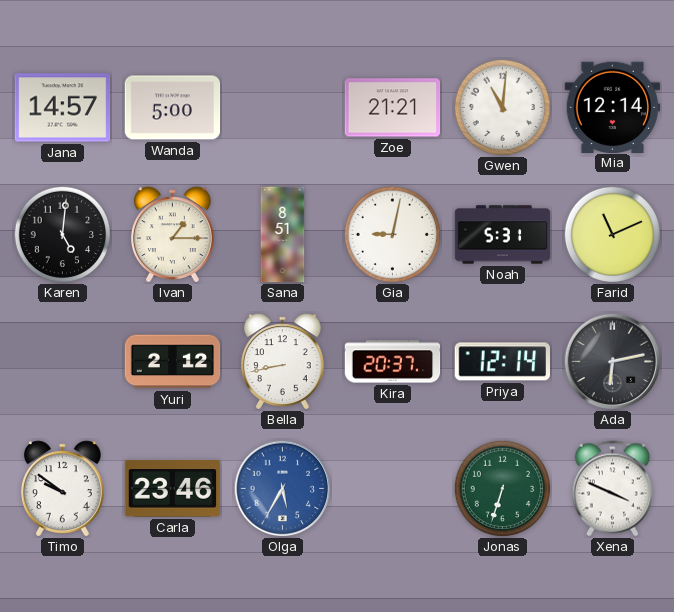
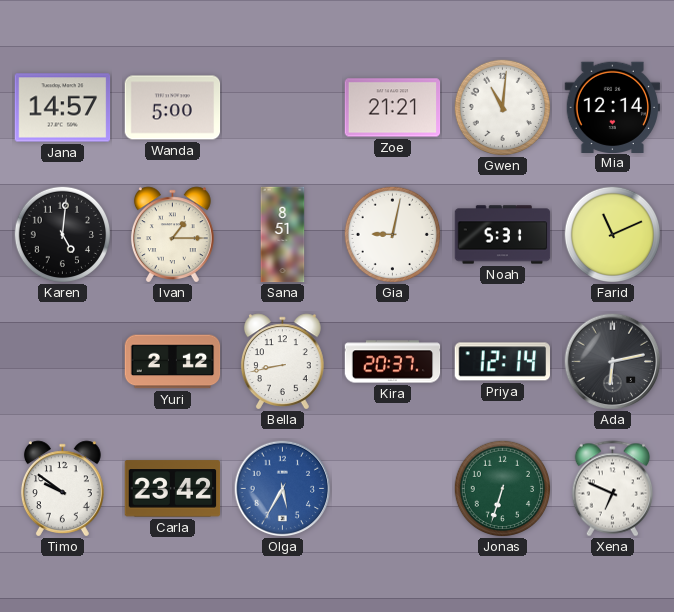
Carla: 23:46 -> 23:42
Xena: 3:49 -> 6:49
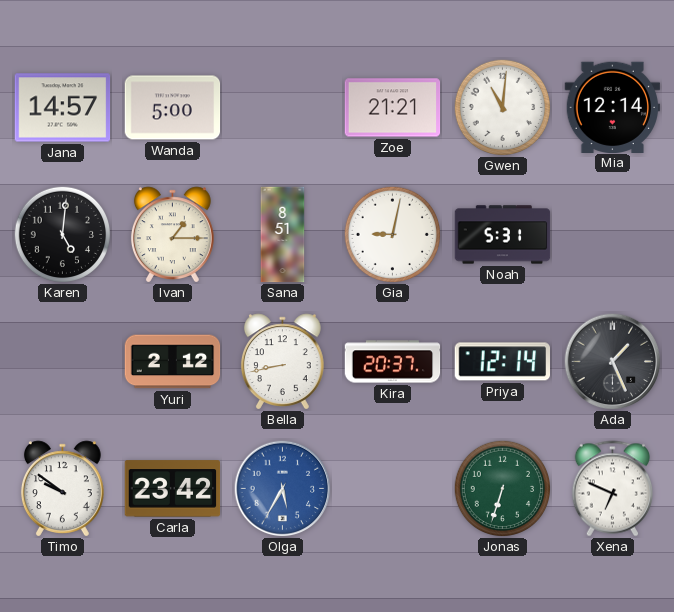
Farid: 11:11 -> none
Ada: 6:13 -> 1:26
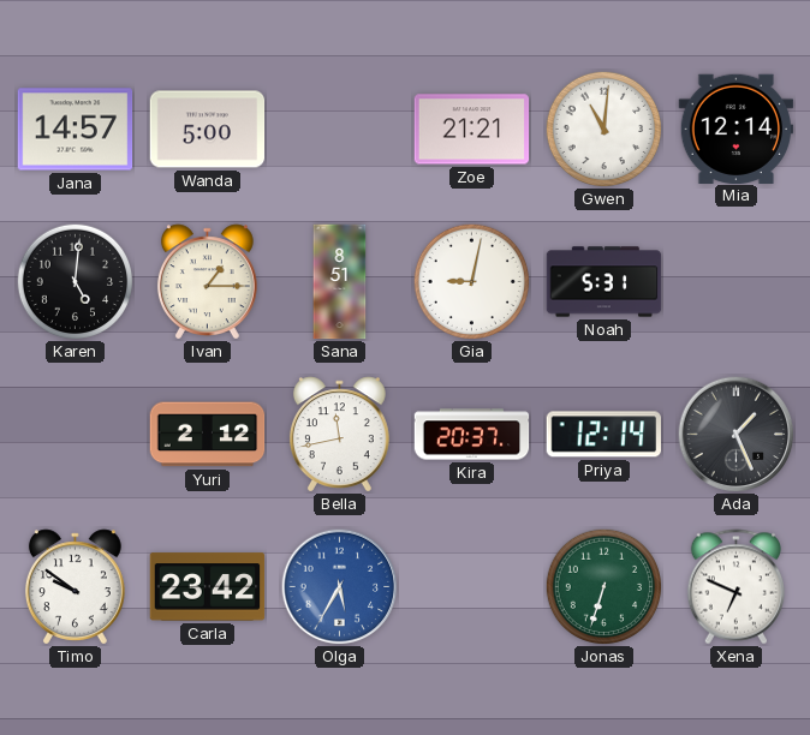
Bella: 8:43 -> 11:43
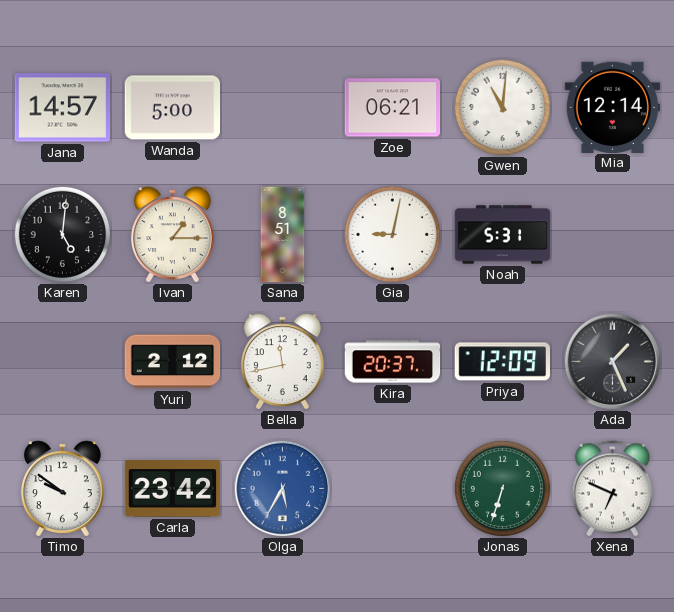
Zoe: 21:21 -> 06:21
Priya: 12:14 -> 12:09
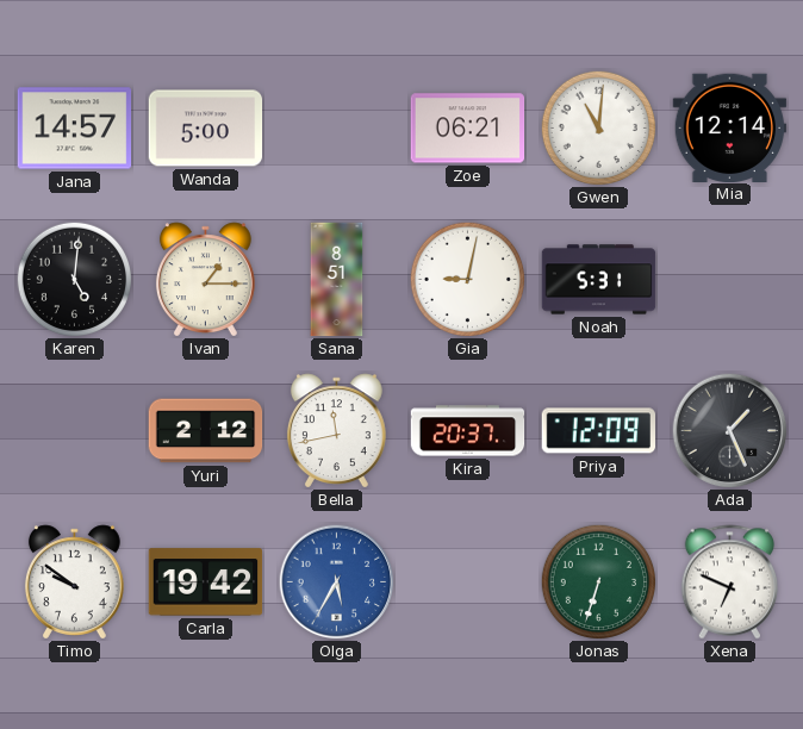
Carla: 23:42 -> 19:42
